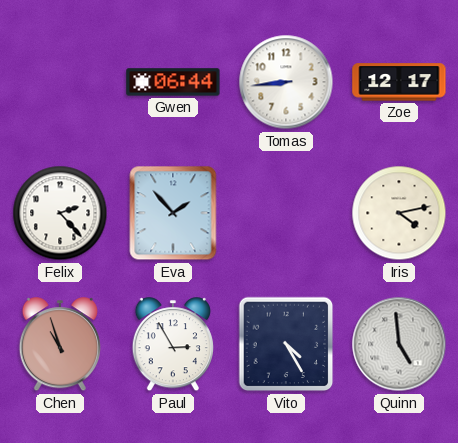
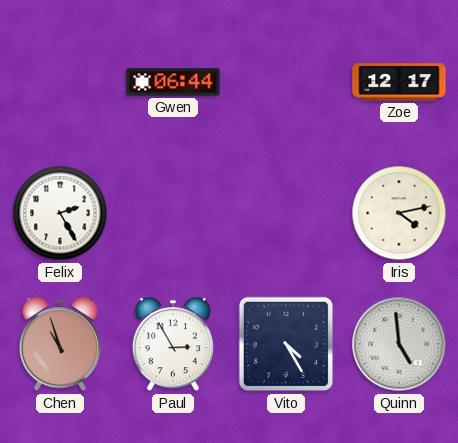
Tomas: 8:44 -> none
Felix: 2:23 -> 2:25
Eva: 1:53 -> none
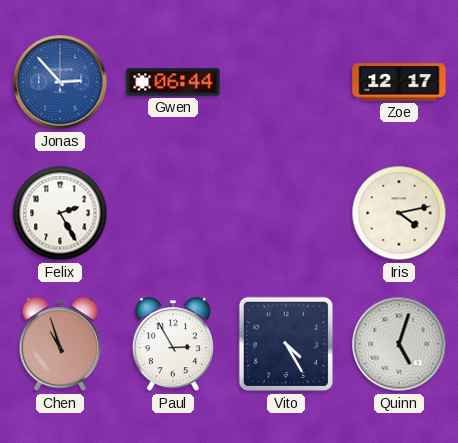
Jonas: none -> 2:53
Quinn: 4:59 -> 5:03
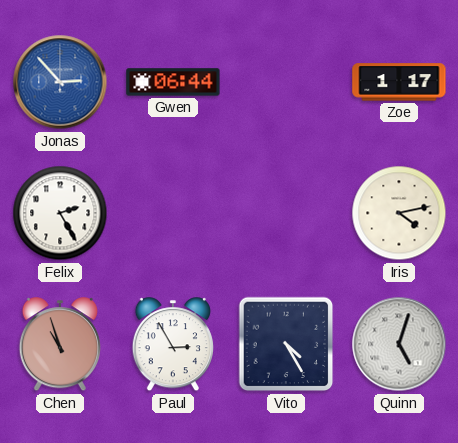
Zoe: 12:17 -> 1:17
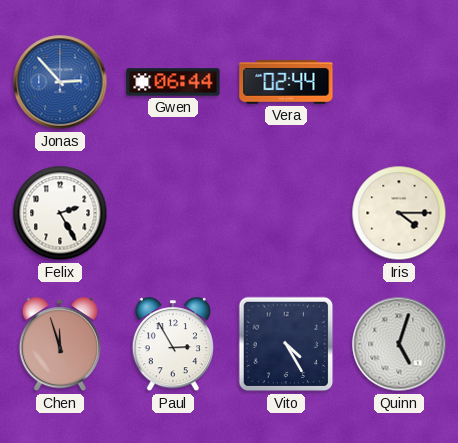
Vera: none -> 02:44
Zoe: 1:17 -> none
Iris: 4:13 -> 4:15
Chen: 10:57 -> 11:57
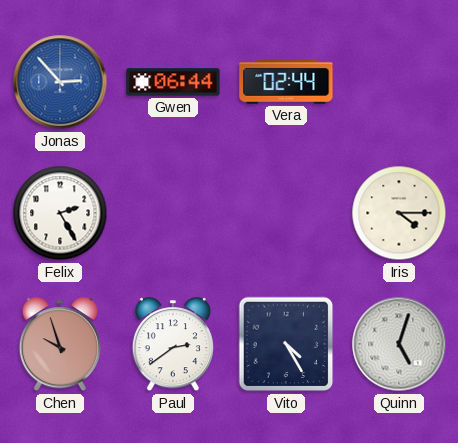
Chen: 11:57 -> 9:57
Paul: 2:55 -> 2:39
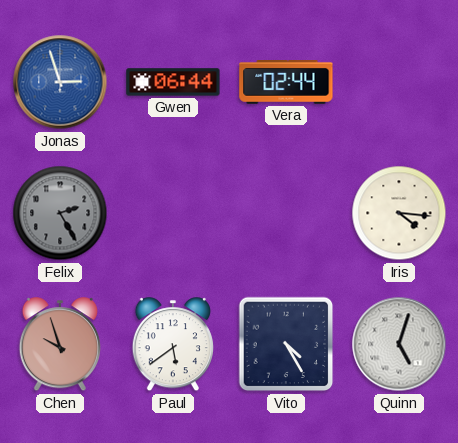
Jonas: 2:53 -> 2:57
Felix dial: white -> grey
Iris: 4:15 -> 4:16
Paul: 2:39 -> 5:39
